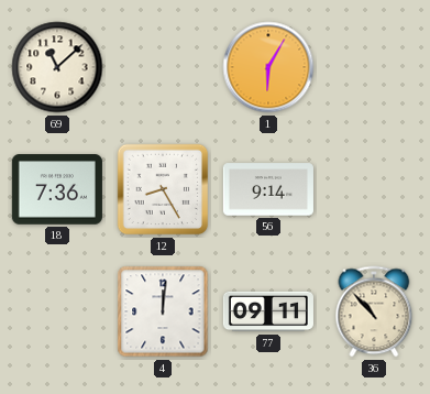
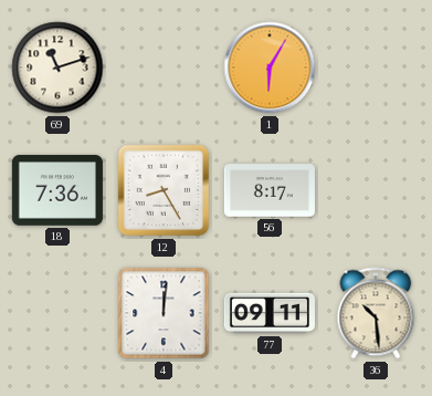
69: 11:08 -> 11:12
56: 9:14 -> 8:17
36: 10:53 -> 10:29
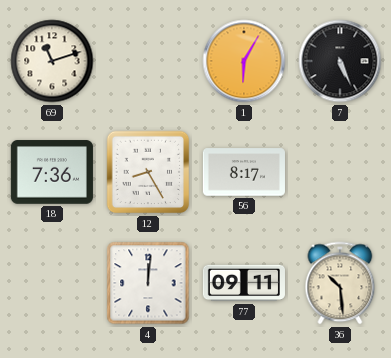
7: none -> 5:26
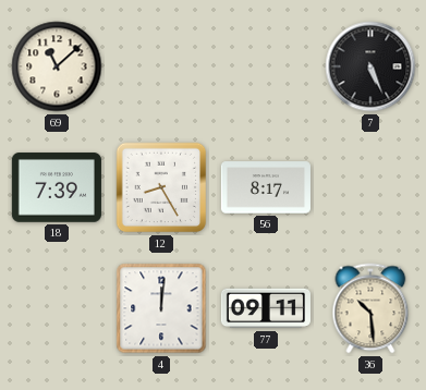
69: 11:12 -> 11:08
1: 6:05 -> none
18: 7:36 -> 7:39
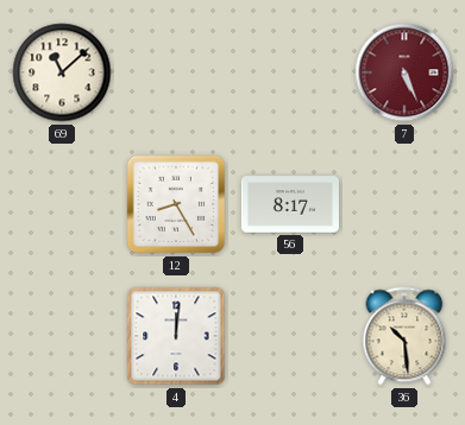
7 dial: black -> burgundy
18: 7:39 -> none
77: 09:11 -> none
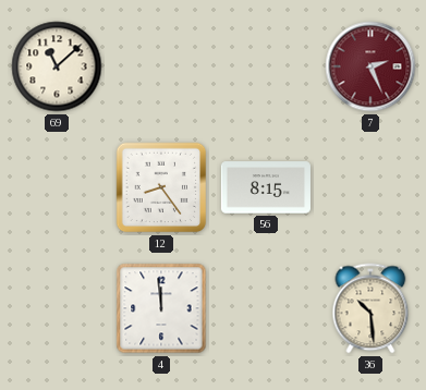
7: 5:26 -> 2:26
12: 8:25 -> 8:24
56: 8:17 -> 8:15
4: 12:01 -> 11:59
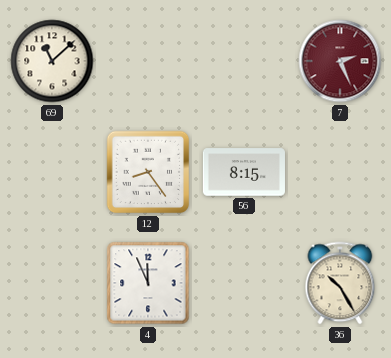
4: 11:59 -> 11:56
36: 10:29 -> 10:25
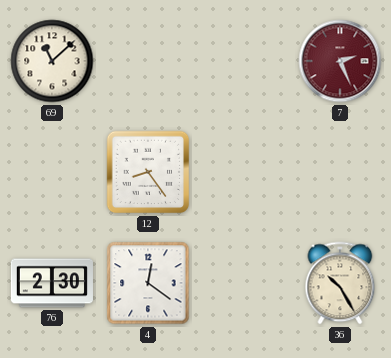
56: 8:15 -> none
76: none -> 2:30
4: 11:56 -> 12:21
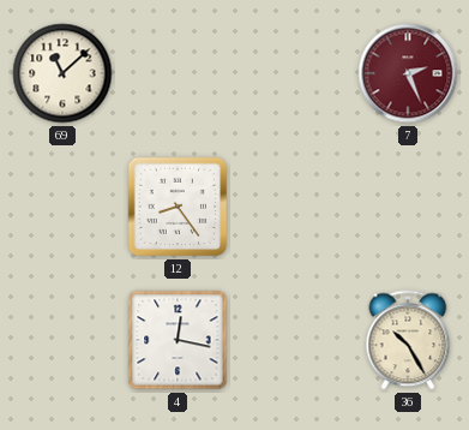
76: 2:30 -> none
4: 12:21 -> 12:17
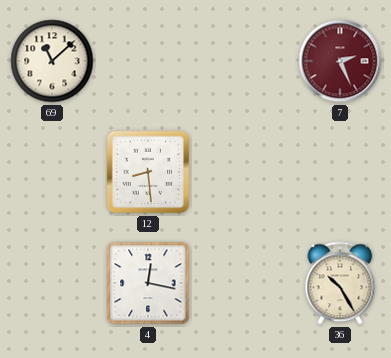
12: 8:24 -> 8:29
